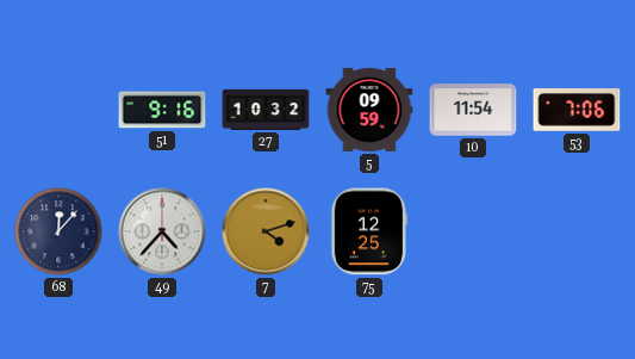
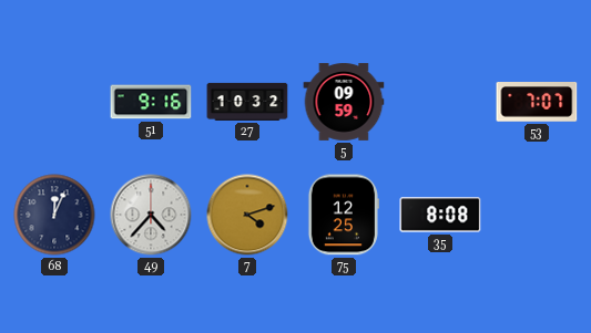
10: 11:54 -> none
53: 7:06 -> 7:07
68: 12:07 -> 12:04
35: none -> 8:08
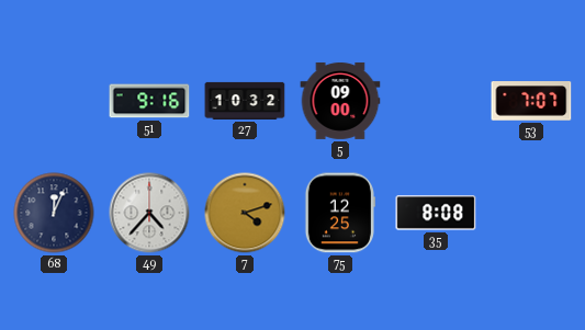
5: 09:59 -> 09:00
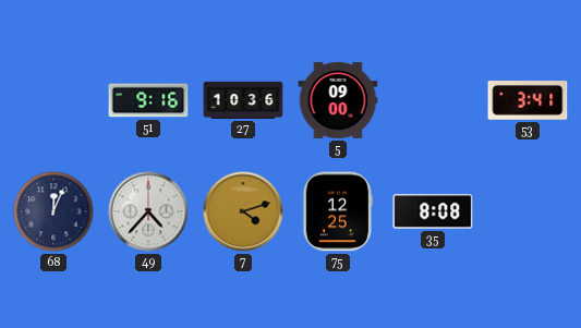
27: 10:32 -> 10:36
53: 7:07 -> 3:41
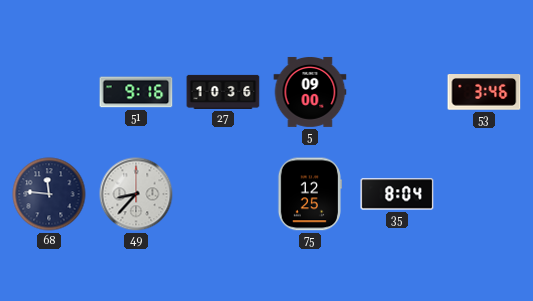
53: 3:41 -> 3:46
68: 12:04 -> 11:46
49: 4:37 -> 8:37
7: 4:12 -> none
35: 8:08 -> 8:04
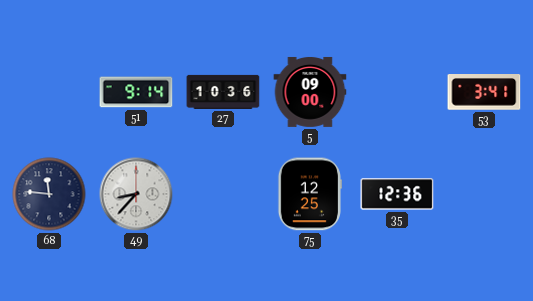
51: 9:16 -> 9:14
53: 3:46 -> 3:41
35: 8:04 -> 12:36
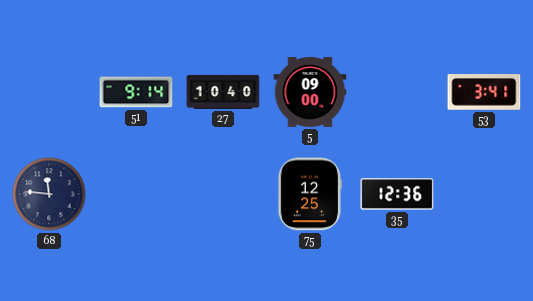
27: 10:36 -> 10:40
49: 8:37 -> none
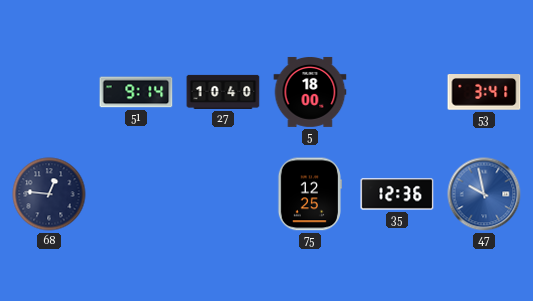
5: 09:00 -> 18:00
68: 11:46 -> 12:46
47: none -> 9:58
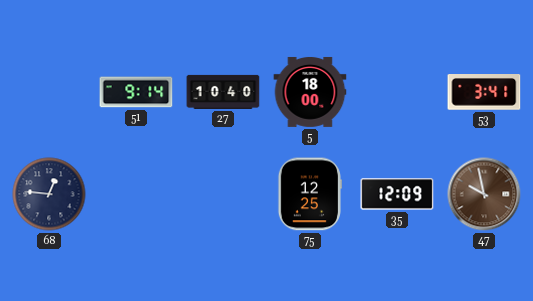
35: 12:36 -> 12:09
47 dial: blue -> brown
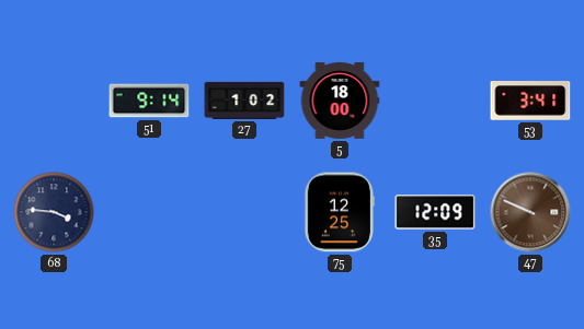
27: 10:40 -> 1:02
68: 12:46 -> 3:46
47: 9:58 -> 9:49
